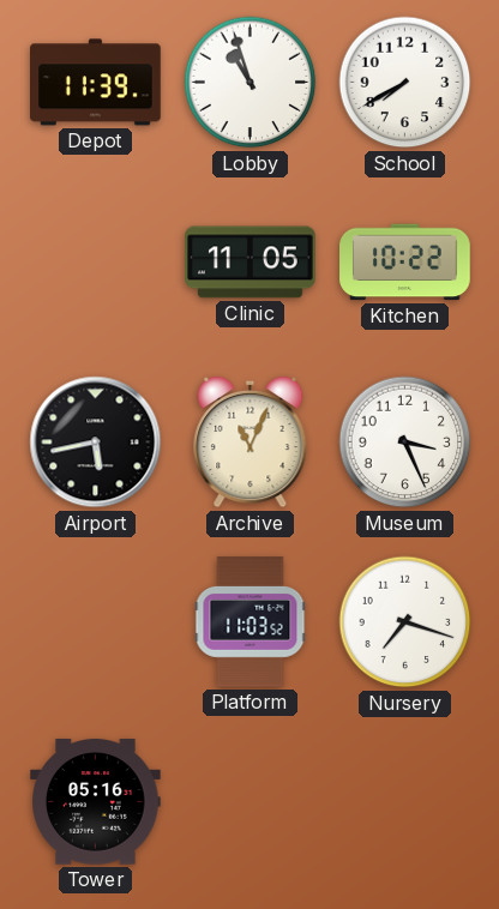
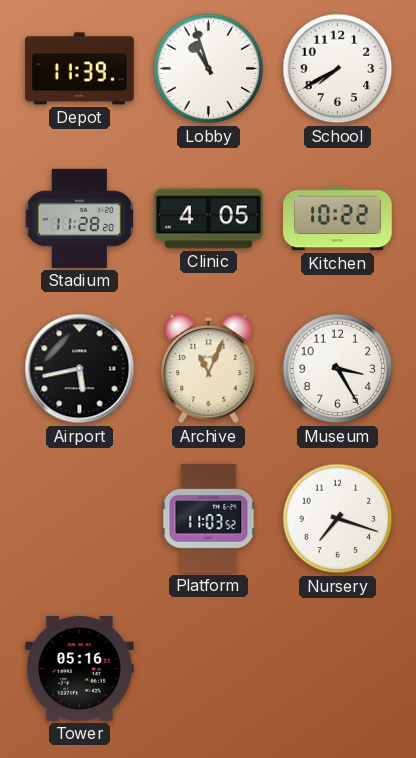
Stadium: none -> 11:28
Clinic: 11:05 -> 4:05
Museum: 3:26 -> 3:25
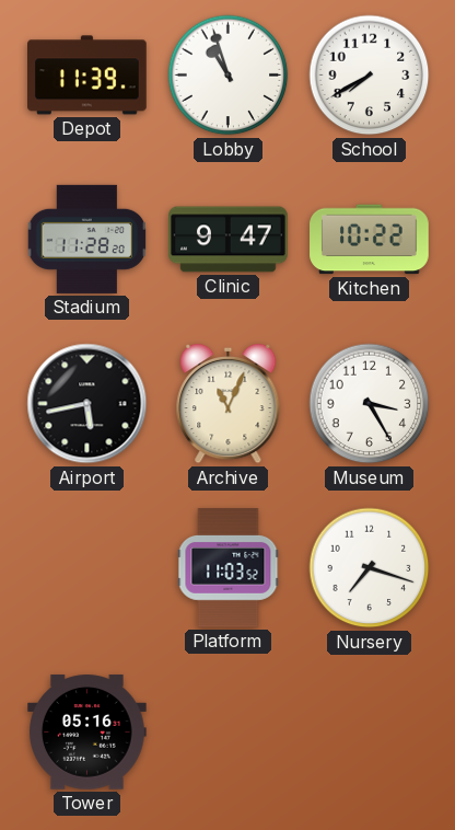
Clinic: 4:05 -> 9:47
